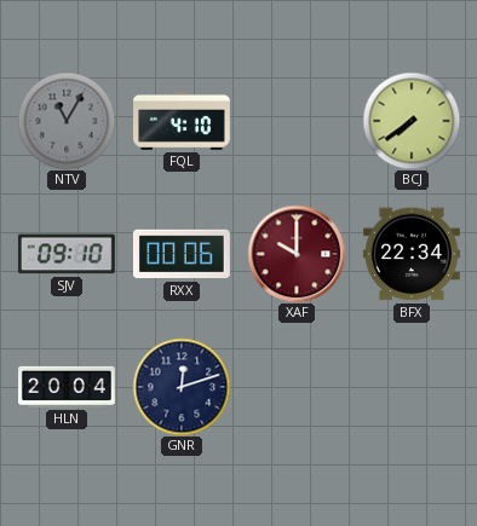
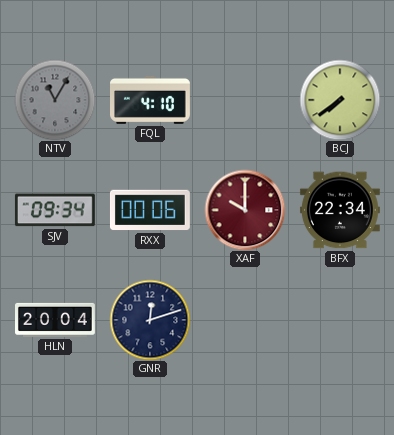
SJV: 09:10 -> 09:34
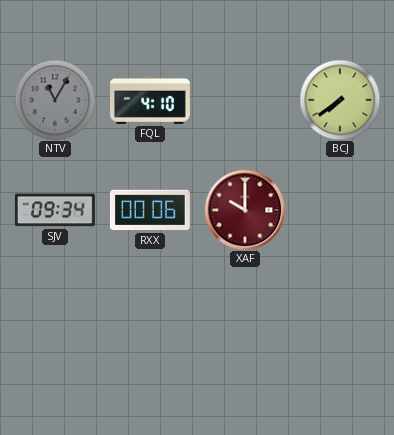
BFX: 22:34 -> none
HLN: 20:04 -> none
GNR: 12:12 -> none
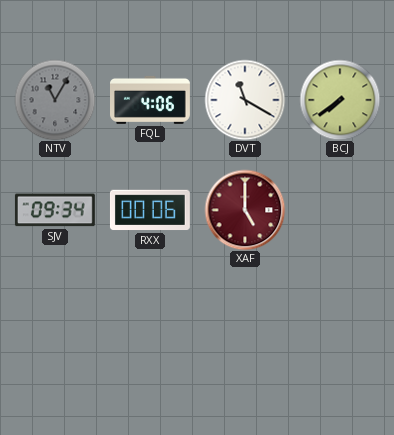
FQL: 4:10 -> 4:06
DVT: none -> 11:20
XAF: 10:00 -> 5:00
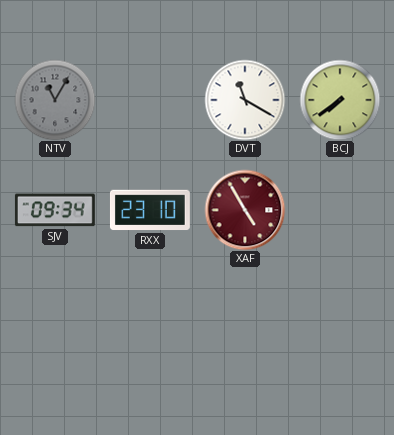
FQL: 4:06 -> none
RXX: 00:06 -> 23:10
XAF: 5:00 -> 4:55
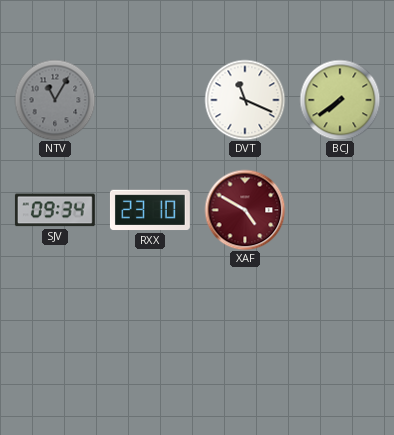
DVT: 11:20 -> 11:19
XAF: 4:55 -> 4:50
